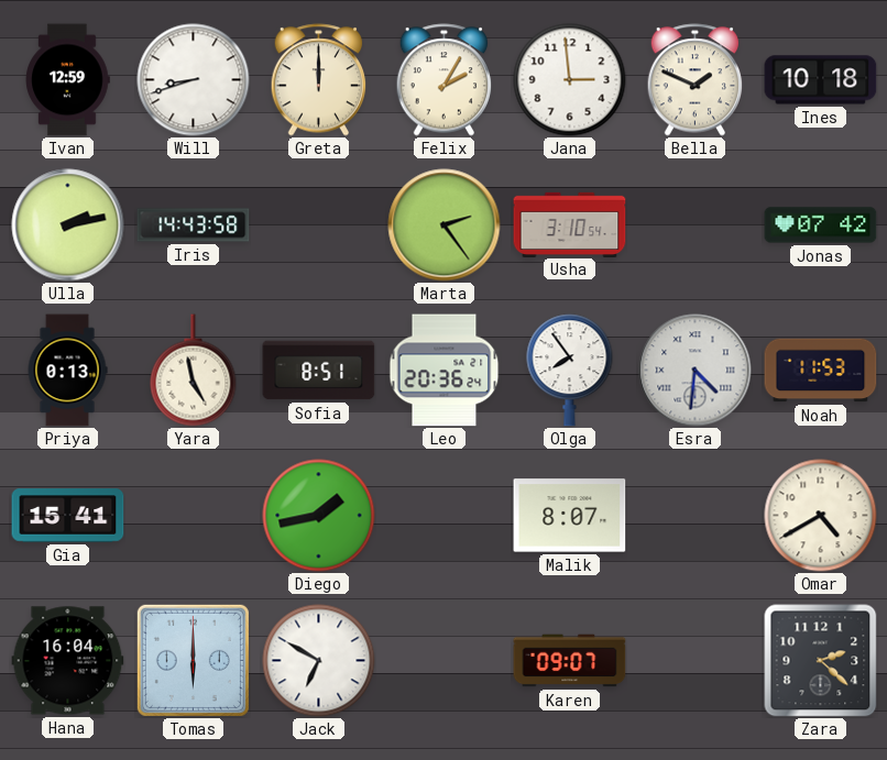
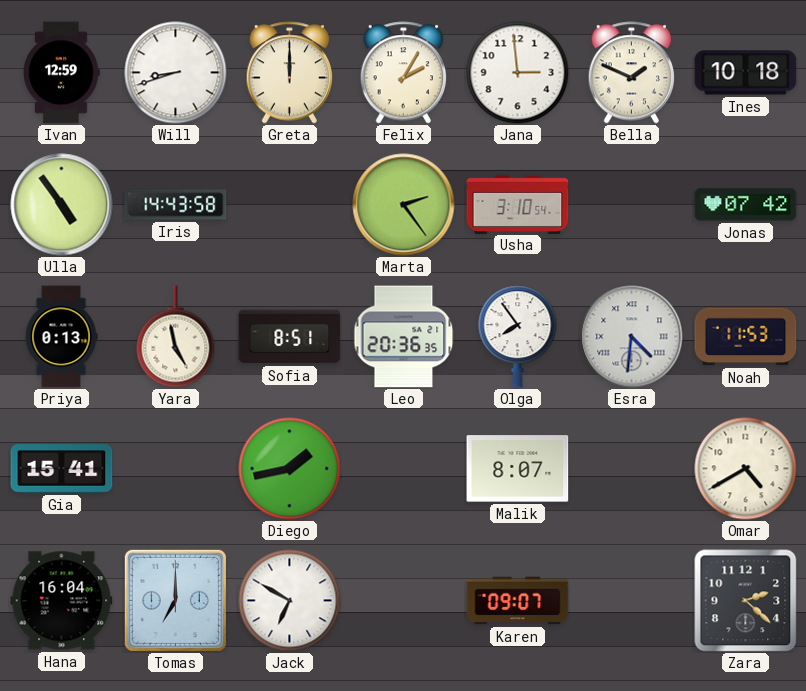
Ulla: 2:13 -> 4:54
Leo: 20:36:24 -> 20:36:35
Tomas: 6:00 -> 7:00
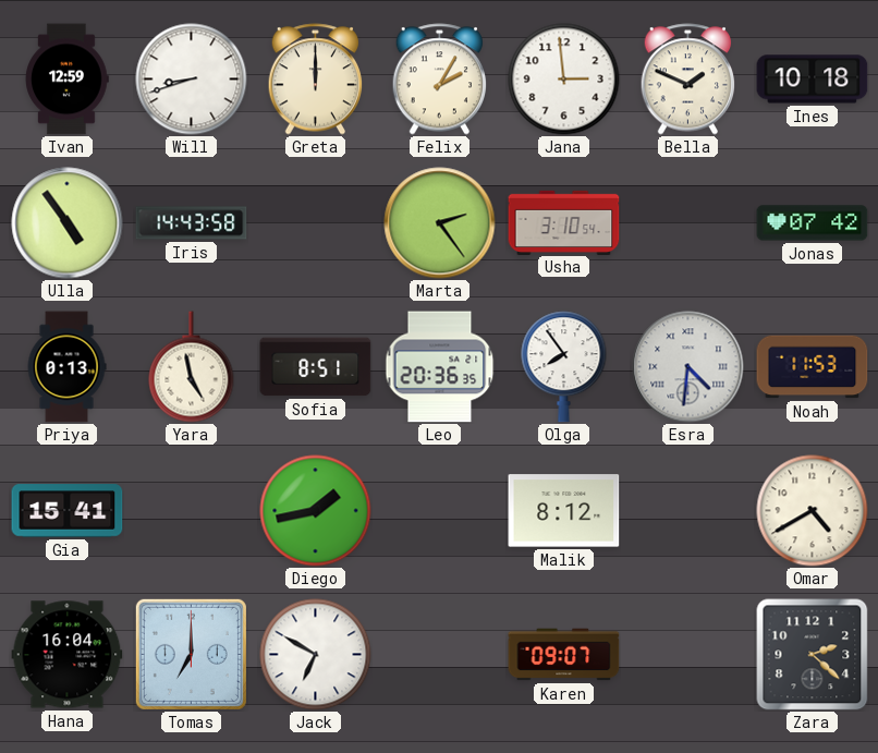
Malik: 8:07 -> 8:12
